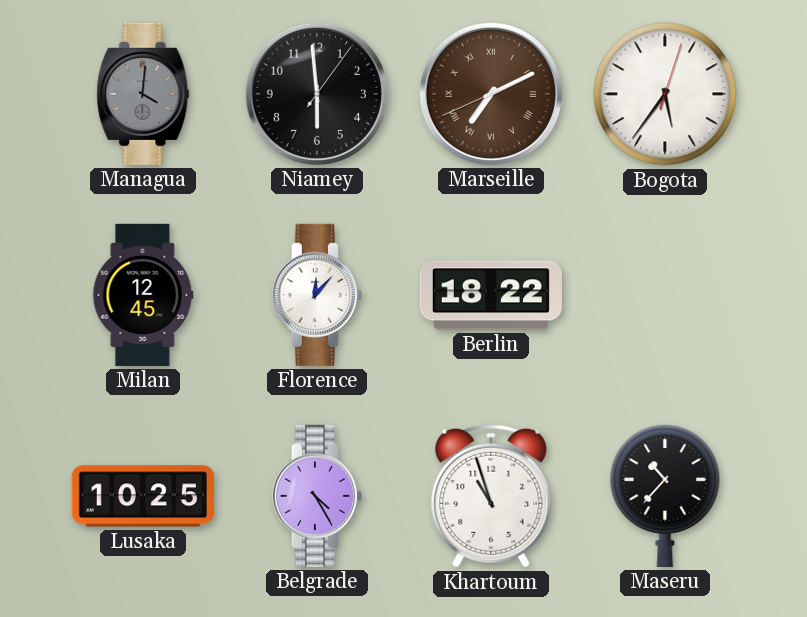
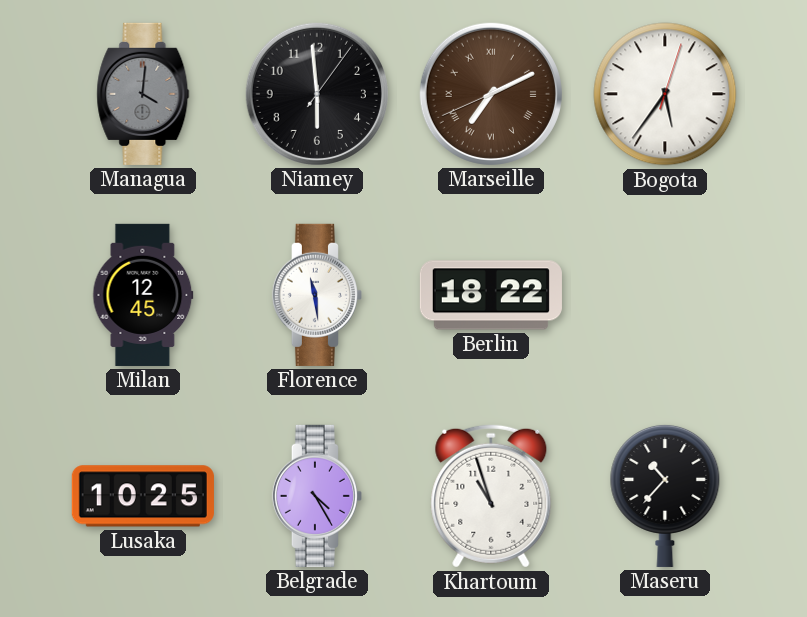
Florence: 12:07 -> 11:29
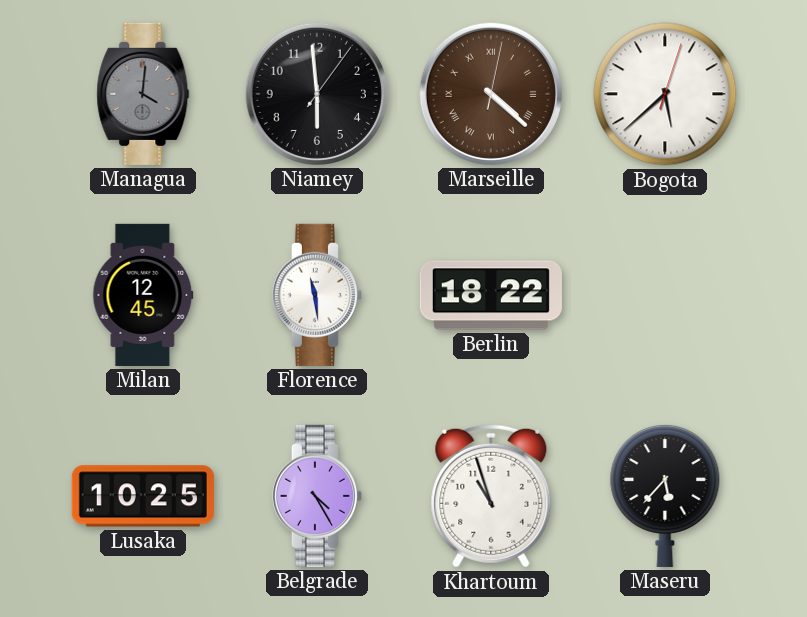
Marseille: 7:10 -> 4:22
Bogota: 5:36 -> 5:38
Maseru: 10:37 -> 5:37
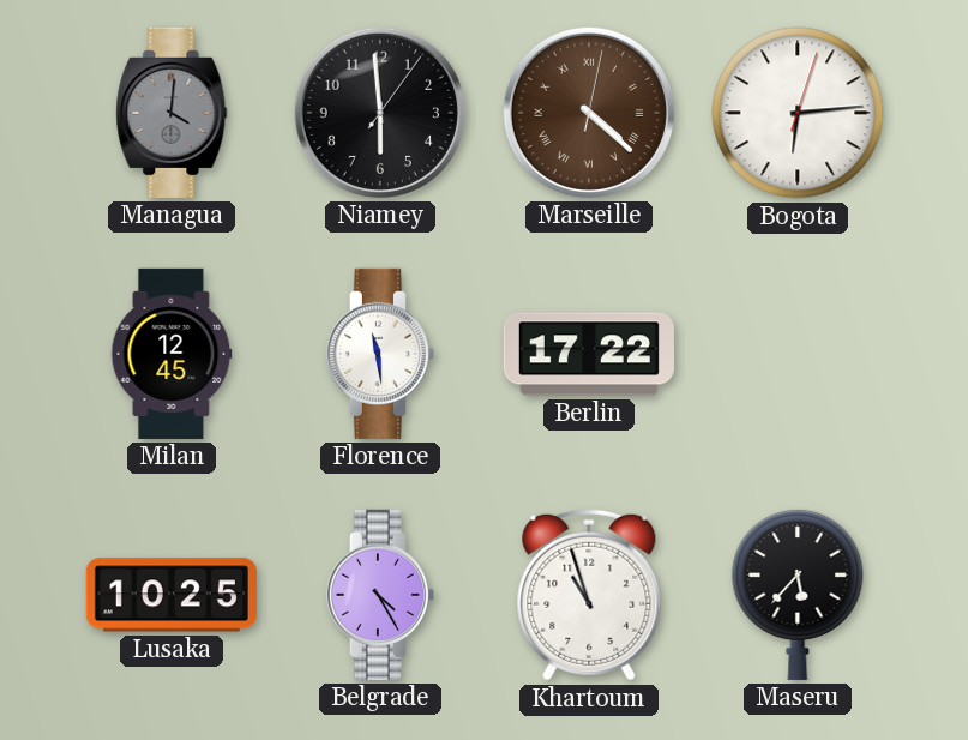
Bogota: 5:38 -> 6:14
Berlin: 18:22 -> 17:22
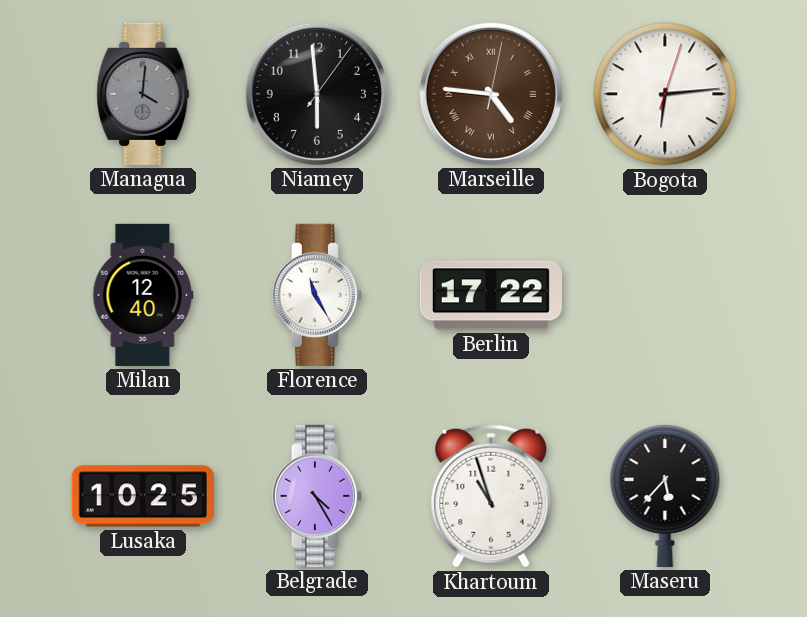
Marseille: 4:22 -> 4:46
Milan: 12:45 -> 12:40
Florence: 11:29 -> 11:25
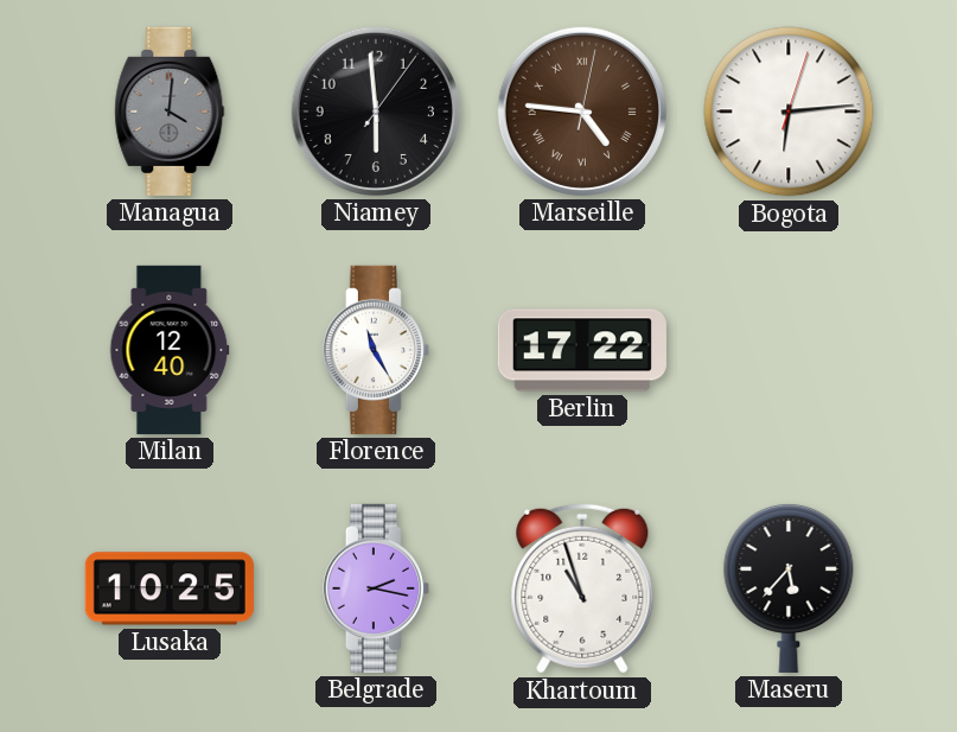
Belgrade: 4:25 -> 2:17
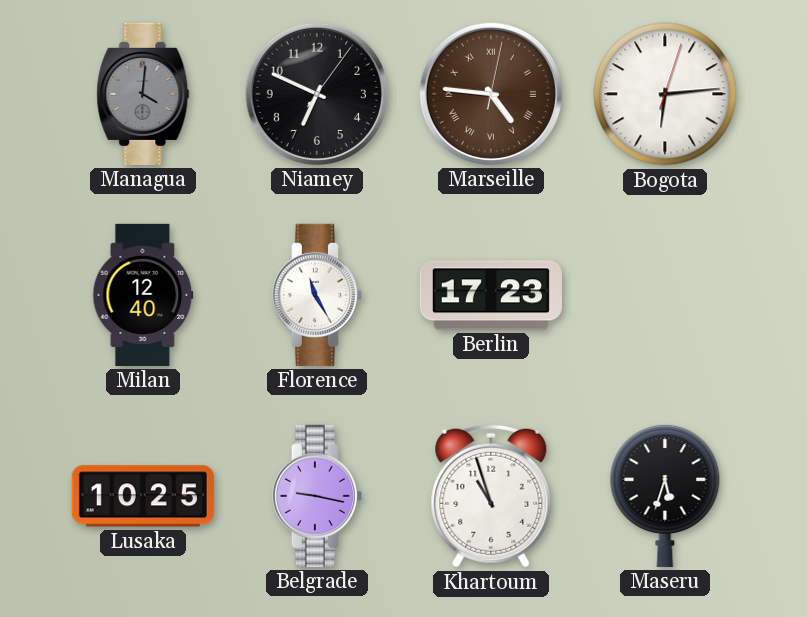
Niamey: 5:59 -> 6:49
Berlin: 17:22 -> 17:23
Belgrade: 2:17 -> 9:17
Maseru: 5:37 -> 5:33
